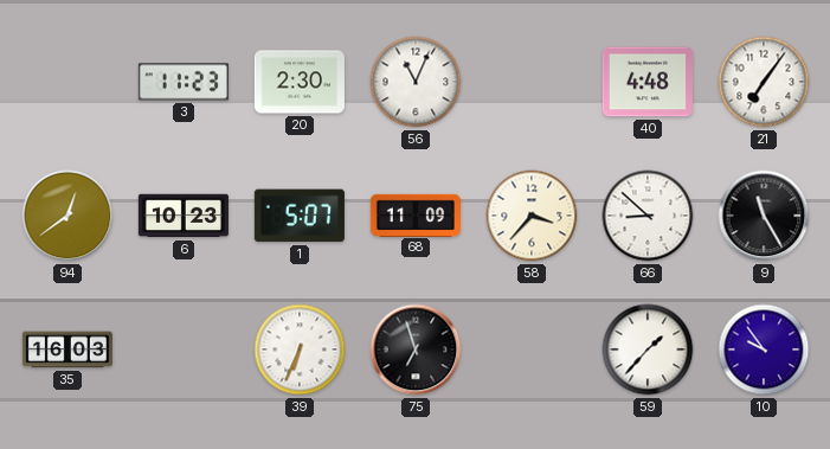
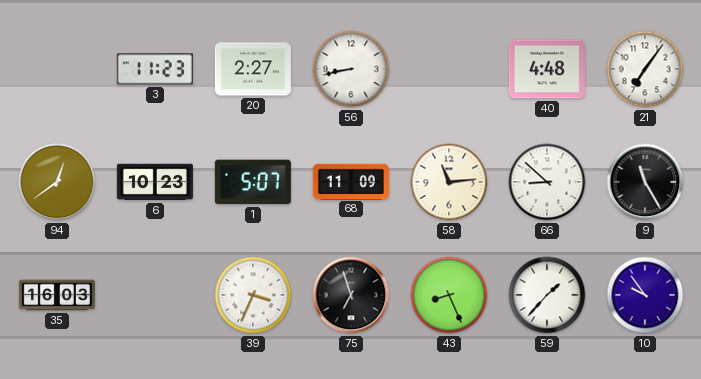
20: 2:30 -> 2:27
56: 11:04 -> 8:43
58: 3:37 -> 11:14
39: 6:34 -> 3:34
43: none -> 8:26
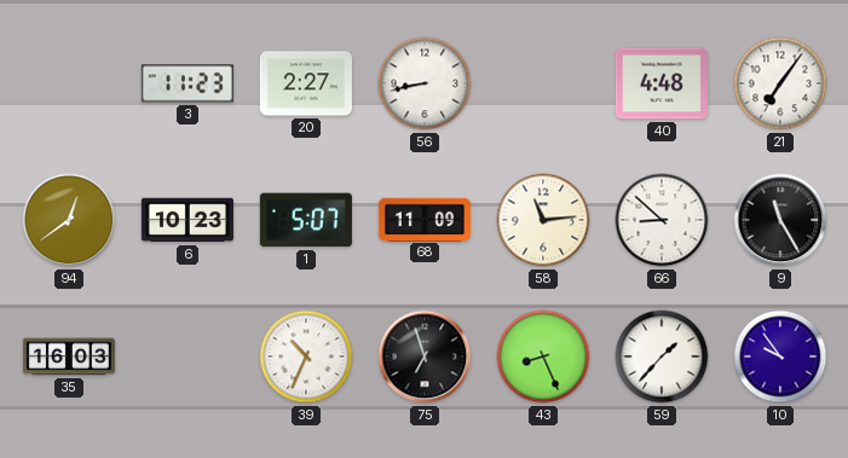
39: 3:34 -> 10:34
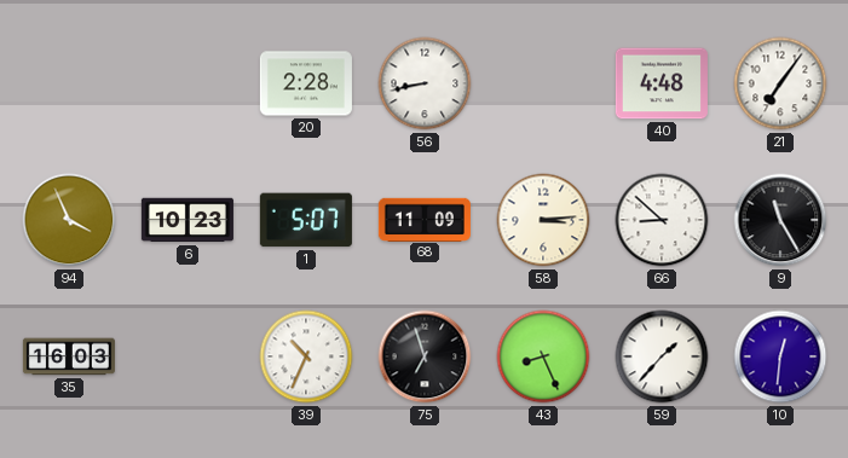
3: 11:23 -> none
20: 2:27 -> 2:28
94: 12:39 -> 3:56
58: 11:14 -> 3:14
10: 9:54 -> 12:31
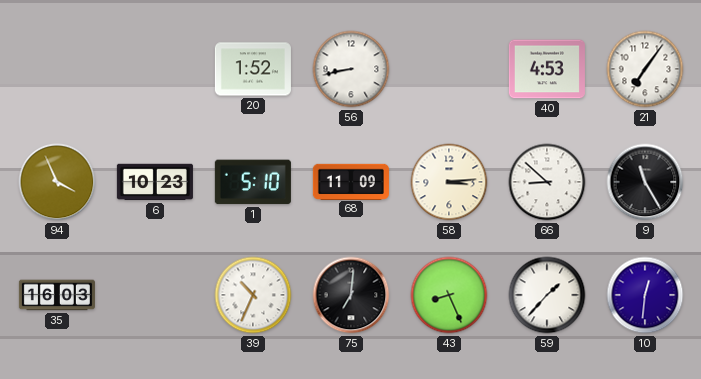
20: 2:28 -> 1:52
40: 4:48 -> 4:53
1: 5:07 -> 5:10
75: 6:57 -> 7:01
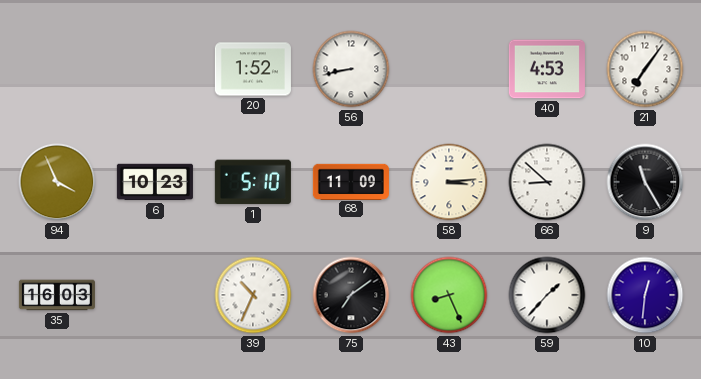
75: 7:01 -> 7:09
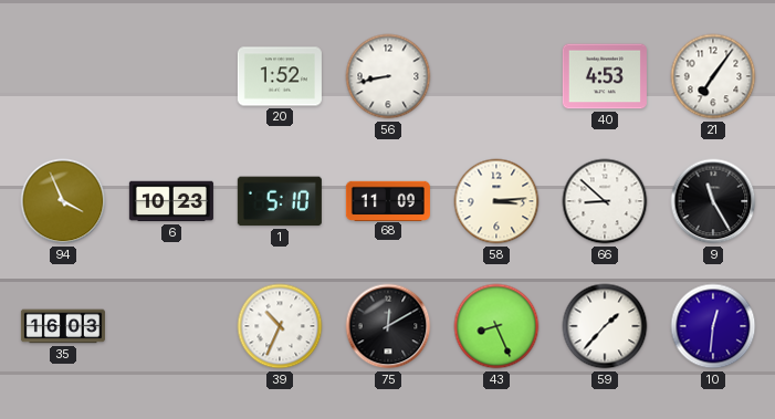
75: 7:09 -> 12:10
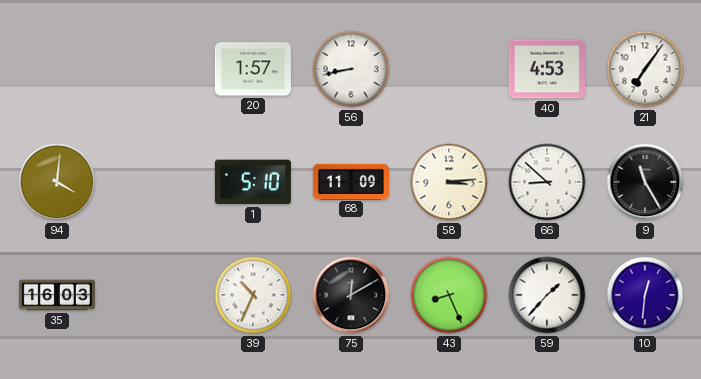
20: 1:52 -> 1:57
94: 3:56 -> 4:01
6: 10:23 -> none
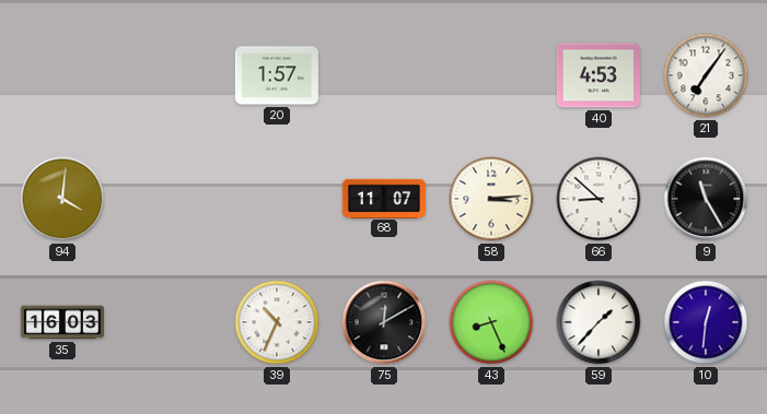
56: 8:43 -> none
1: 5:10 -> none
68: 11:09 -> 11:07
